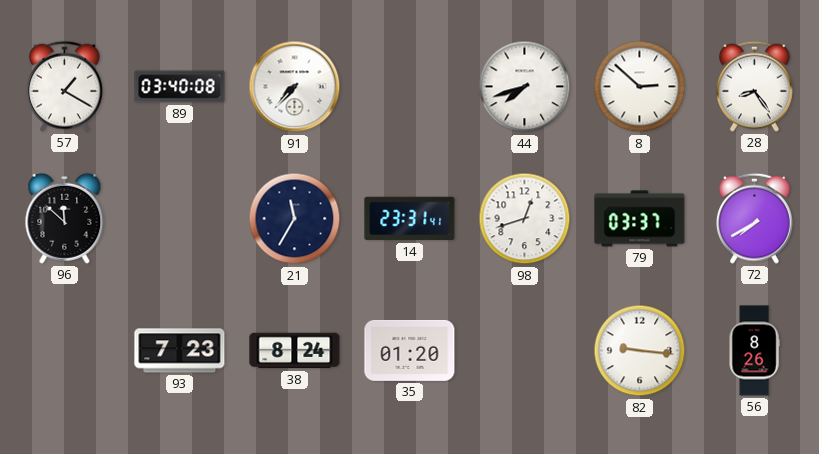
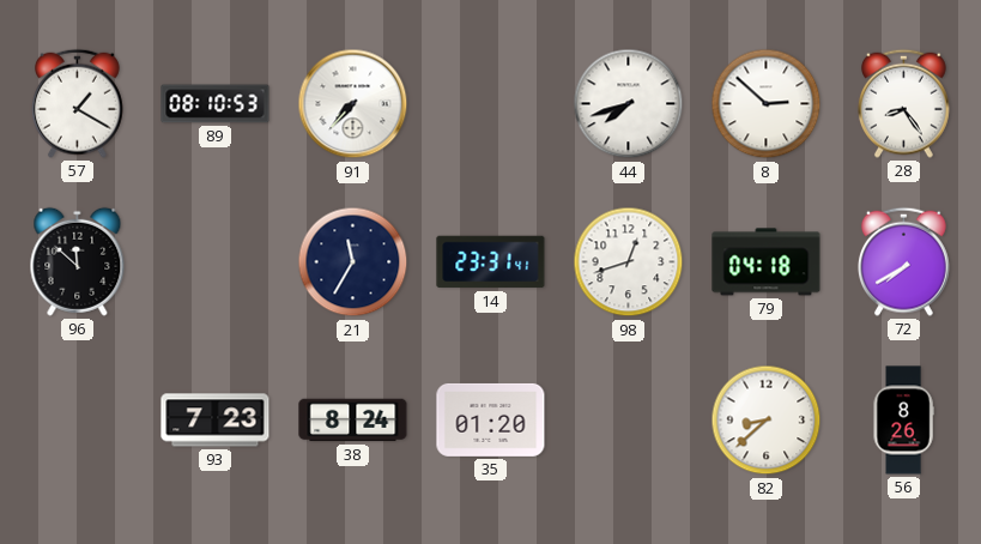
89: 03:40 -> 08:10
79: 03:37 -> 04:18
82: 9:16 -> 8:38
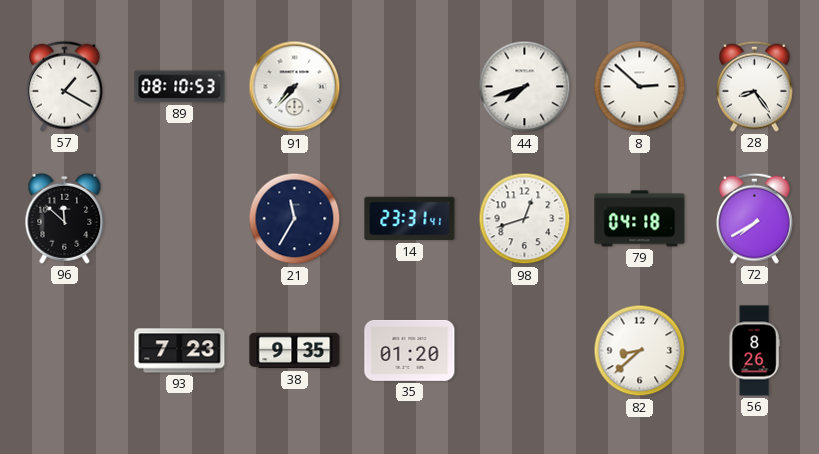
38: 8:24 -> 9:35
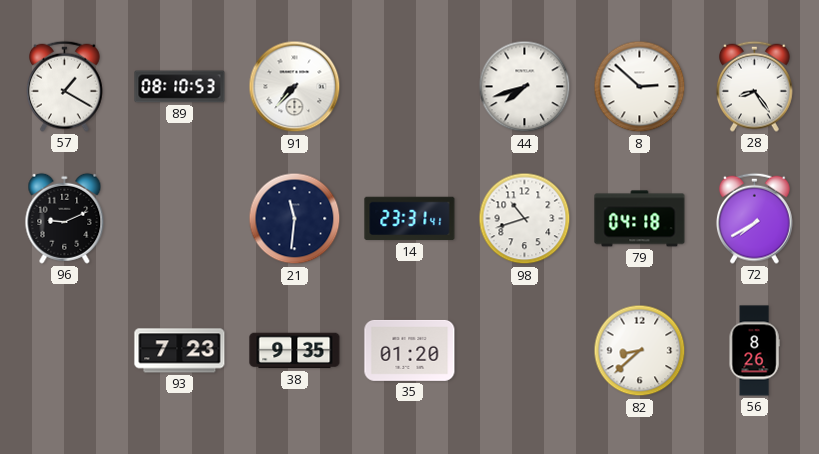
96: 11:52 -> 9:11
21: 11:35 -> 11:31
98: 12:42 -> 10:42
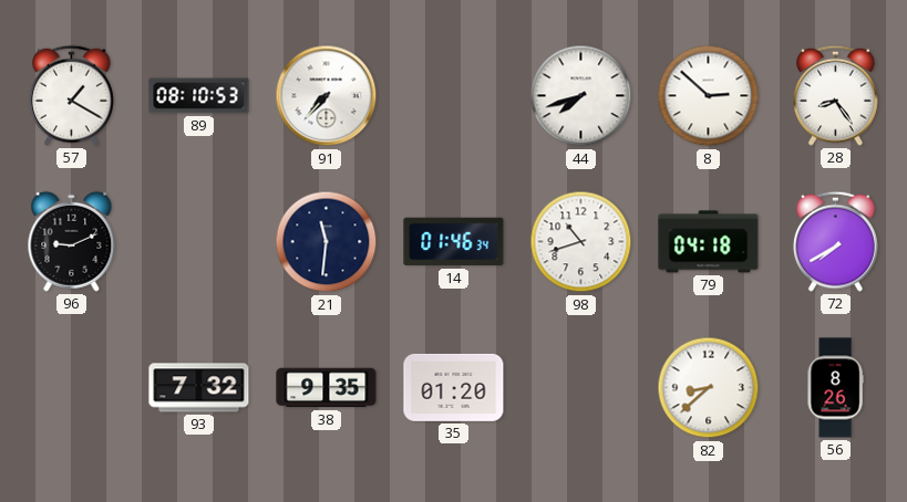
14: 23:31 -> 01:46
93: 7:23 -> 7:32
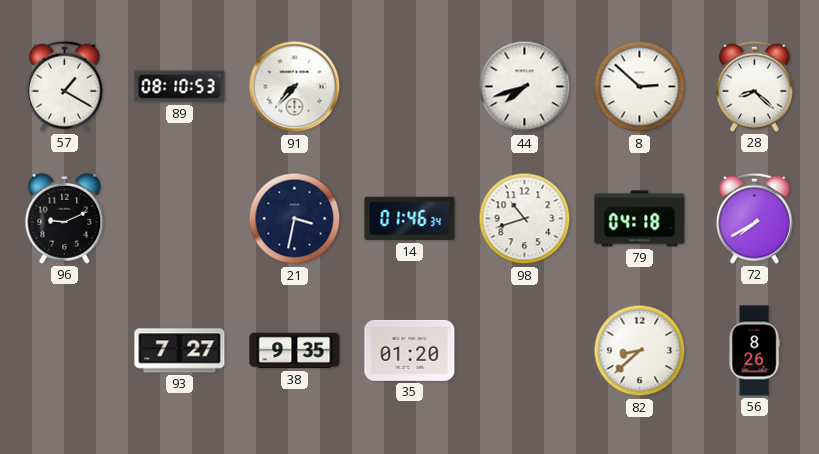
28: 8:24 -> 8:22
21: 11:31 -> 3:32
93: 7:32 -> 7:27
